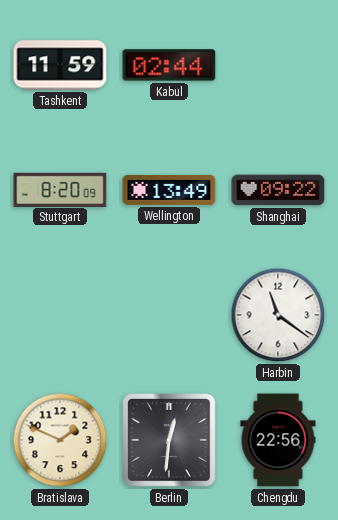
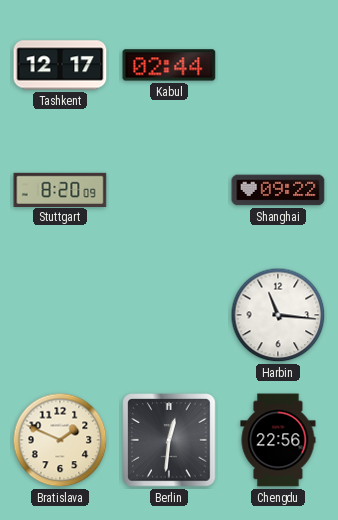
Tashkent: 11:59 -> 12:17
Wellington: 13:49 -> none
Harbin: 11:21 -> 11:16
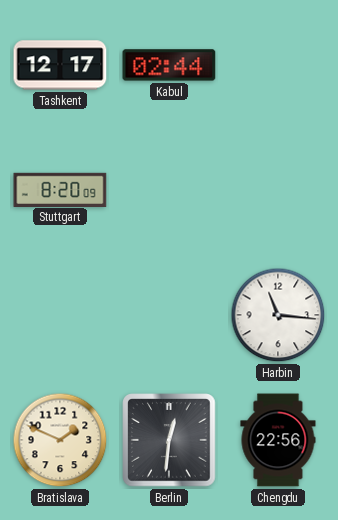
Shanghai: 09:22 -> none
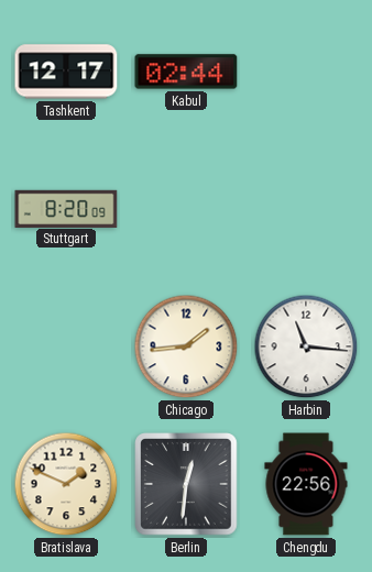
Chicago: none -> 1:44
